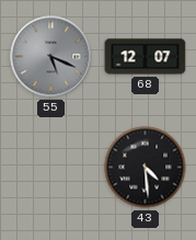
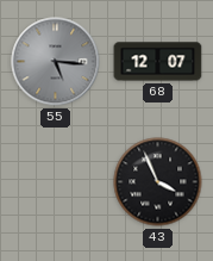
55: 5:19 -> 5:16
43: 4:29 -> 3:56
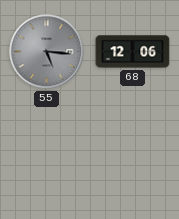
68: 12:07 -> 12:06
43: 3:56 -> none
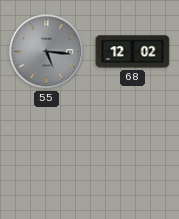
68: 12:06 -> 12:02
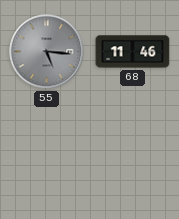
68: 12:02 -> 11:46
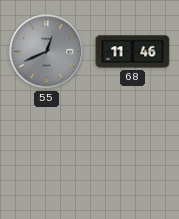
55: 5:16 -> 12:41
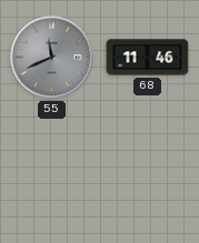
55: 12:41 -> 11:41
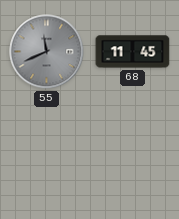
68: 11:46 -> 11:45
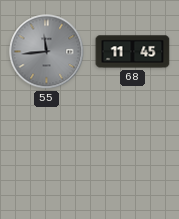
55: 11:41 -> 11:44
